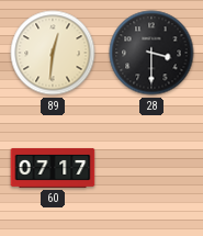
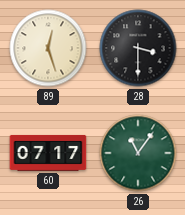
89: 12:31 -> 12:27
26: none -> 11:06
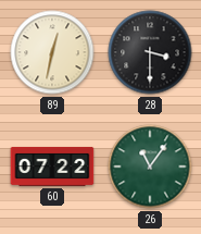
89: 12:27 -> 12:32
60: 07:17 -> 07:22
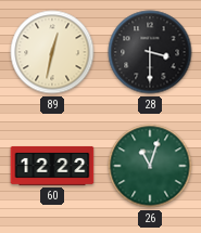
60: 07:22 -> 12:22
26: 11:06 -> 11:03
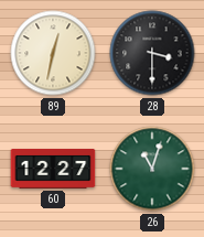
60: 12:22 -> 12:27
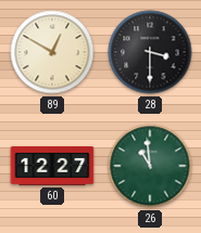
89: 12:32 -> 12:50
26: 11:03 -> 10:59
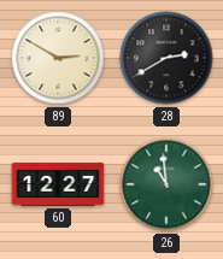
89: 12:50 -> 2:50
28: 3:30 -> 2:40
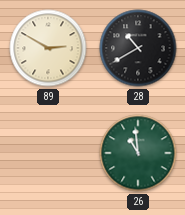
28: 2:40 -> 10:40
60: 12:27 -> none
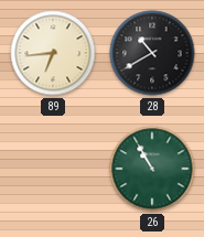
89: 2:50 -> 6:44
26: 10:59 -> 10:55
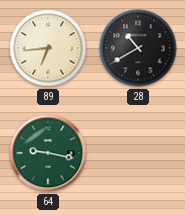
64: none -> 9:17
26: 10:55 -> none
